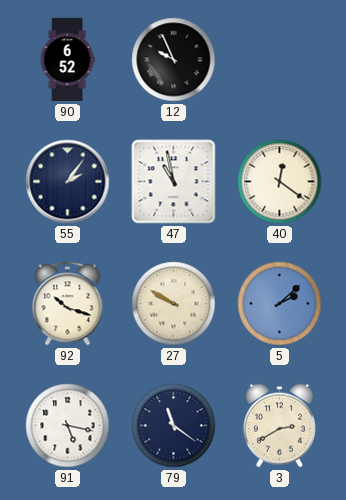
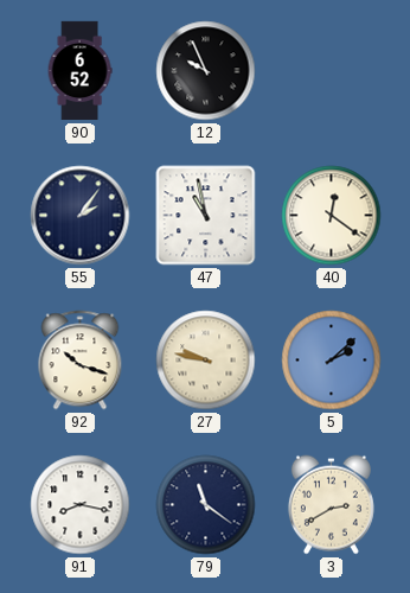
27: 9:50 -> 9:47
91: 5:17 -> 8:17
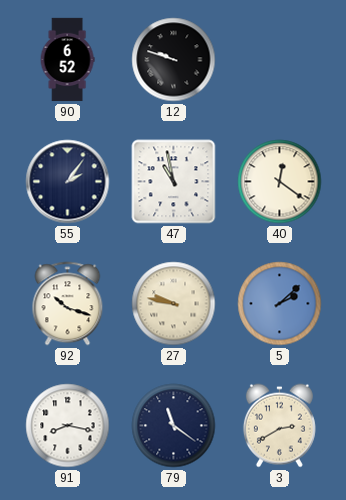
12: 9:56 -> 9:48
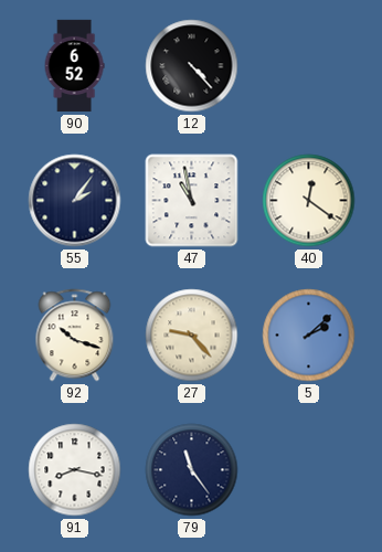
12: 9:48 -> 4:23
27: 9:47 -> 9:23
79: 11:21 -> 11:24
3: 2:40 -> none
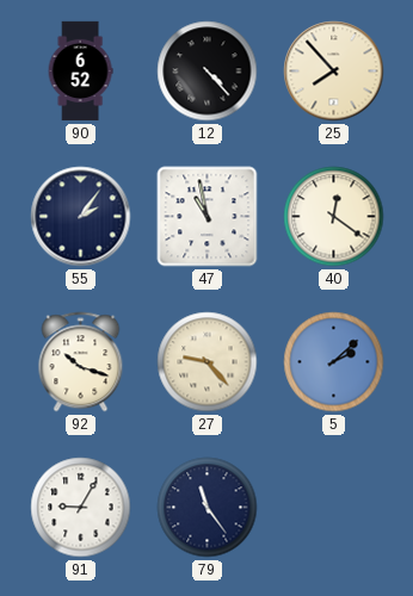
25: none -> 7:53
91: 8:17 -> 9:05
